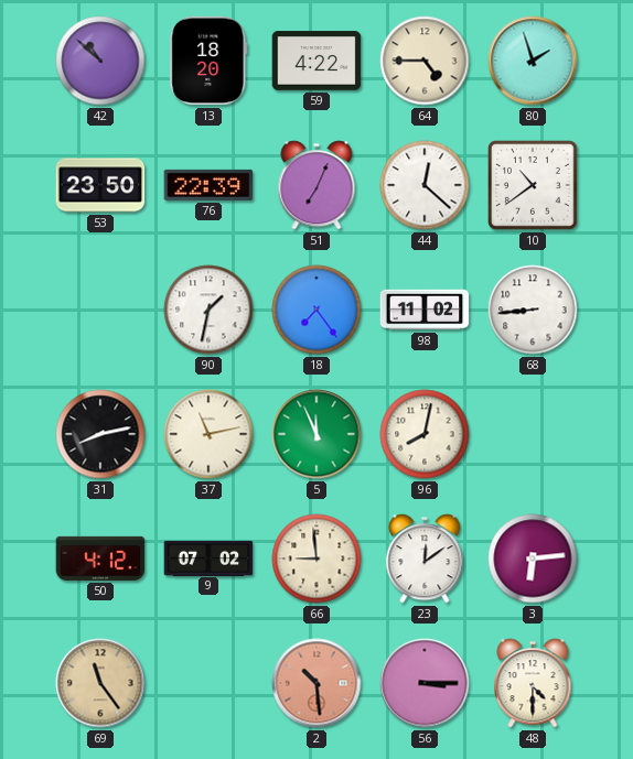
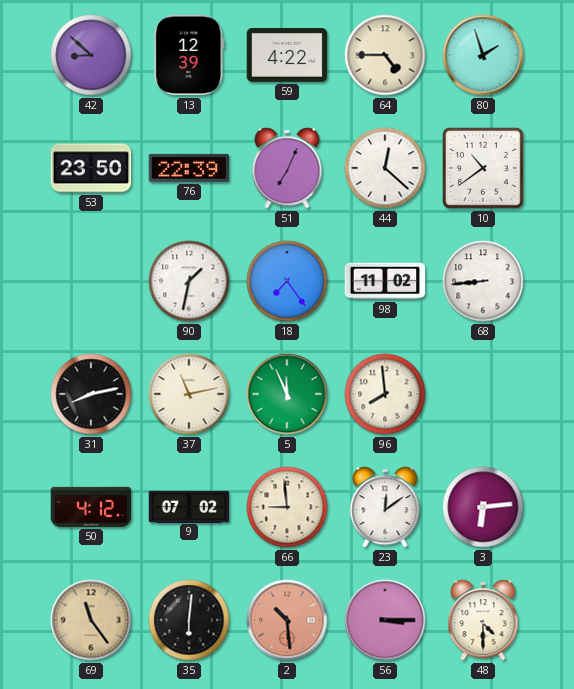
42: 10:52 -> 8:52
13: 18:20 -> 12:39
96: 8:02 -> 7:59
35: none -> 6:01
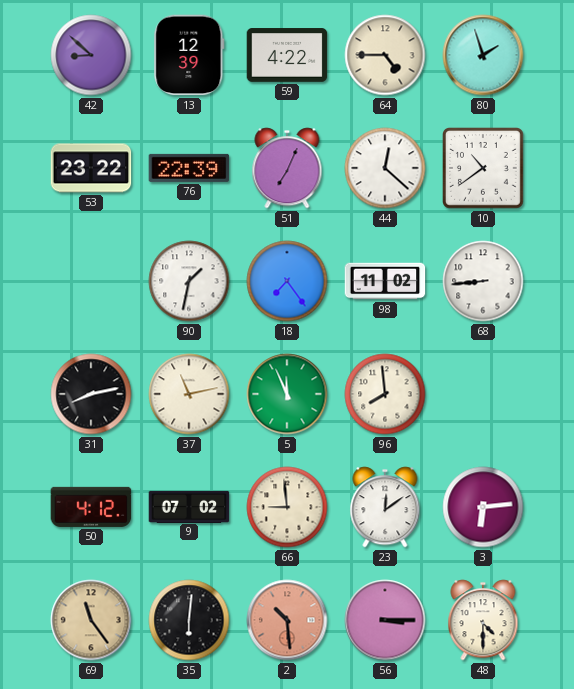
53: 23:50 -> 23:22
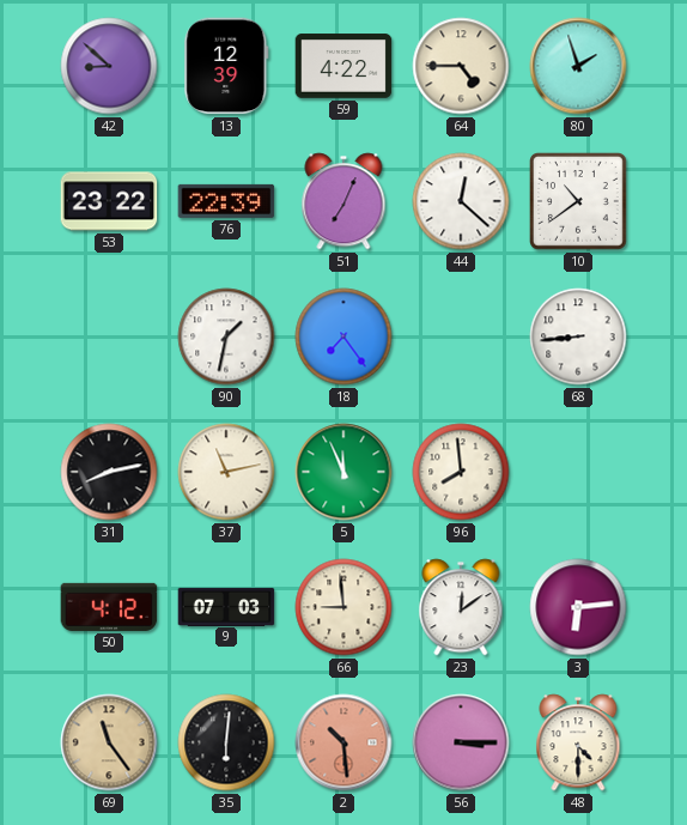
98: 11:02 -> none
9: 07:02 -> 07:03
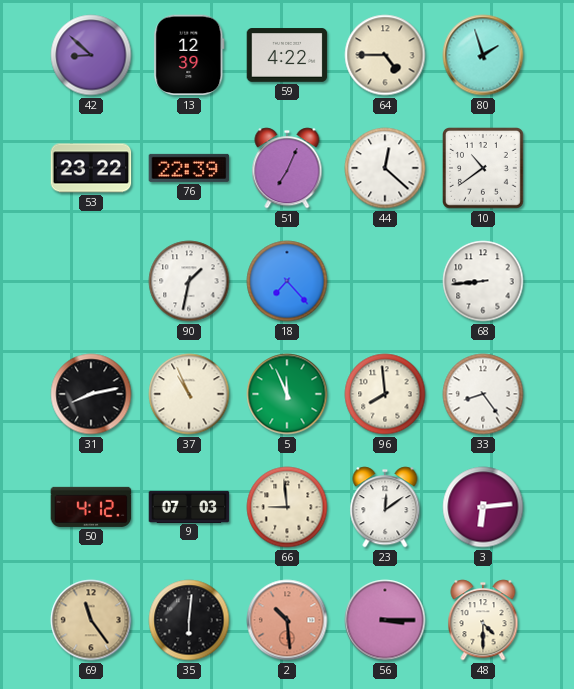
18: 7:24 -> 7:23
37: 11:13 -> 10:56
33: none -> 8:24
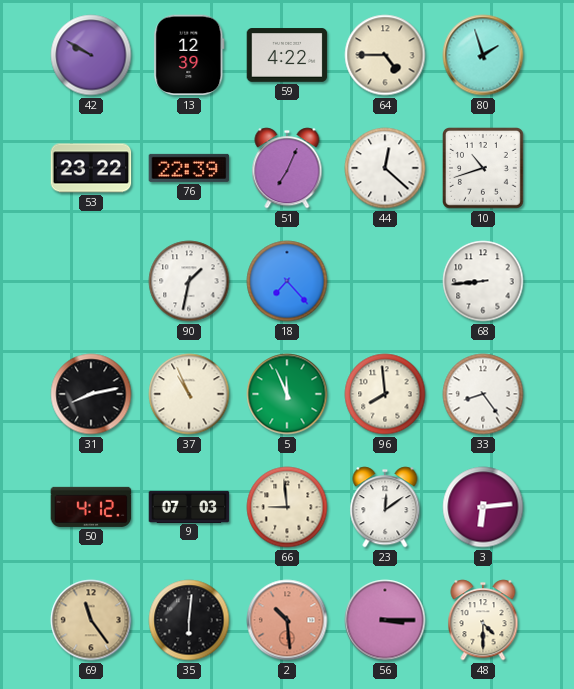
42: 8:52 -> 9:50
10: 10:39 -> 10:42
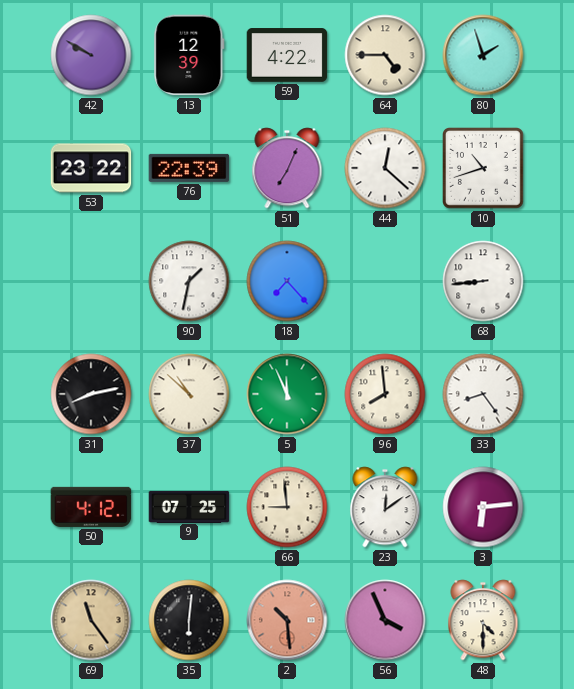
37: 10:56 -> 10:52
9: 07:03 -> 07:25
56: 3:15 -> 3:56
